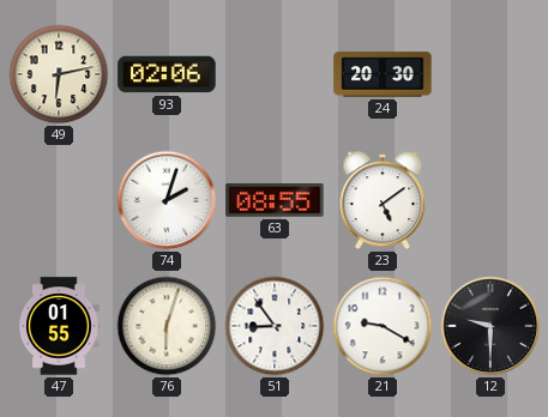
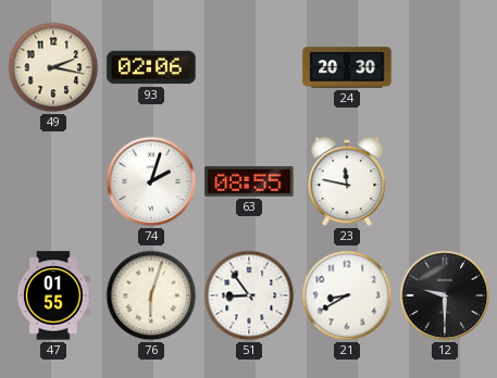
49: 6:13 -> 2:17
23: 5:09 -> 11:47
21: 9:20 -> 8:40
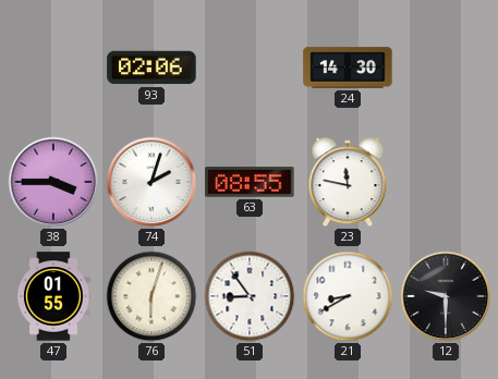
49: 2:17 -> none
24: 20:30 -> 14:30
38: none -> 3:45
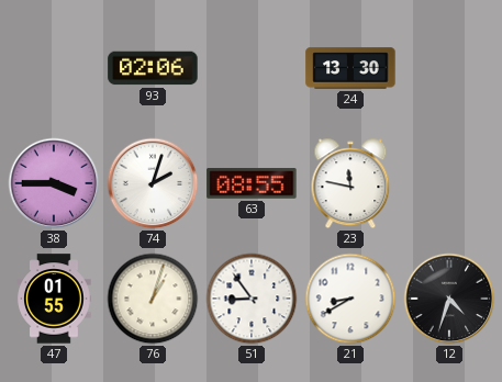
24: 14:30 -> 13:30
76: 6:03 -> 1:03
12: 9:30 -> 4:33
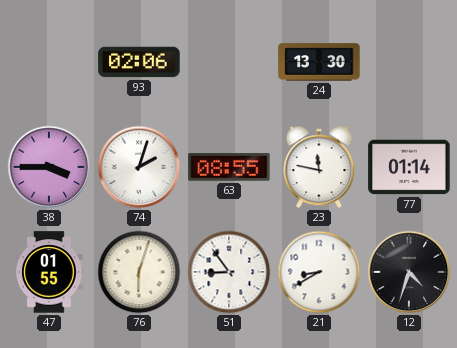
77: none -> 01:14
76: 1:03 -> 6:03
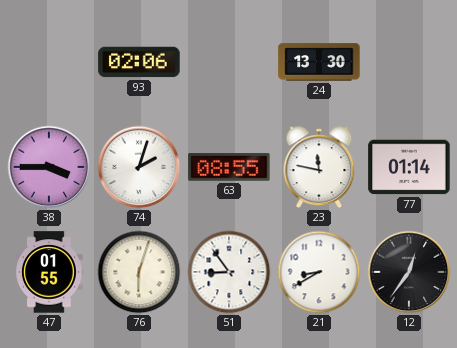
12: 4:33 -> 12:36
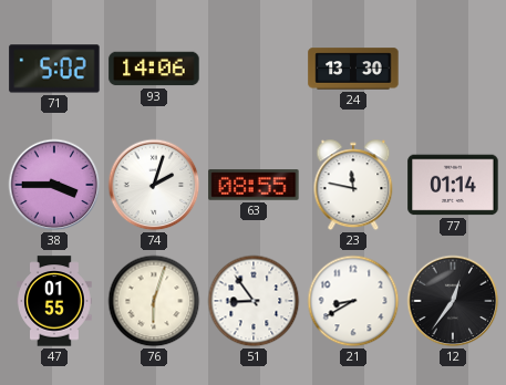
71: none -> 5:02
93: 02:06 -> 14:06
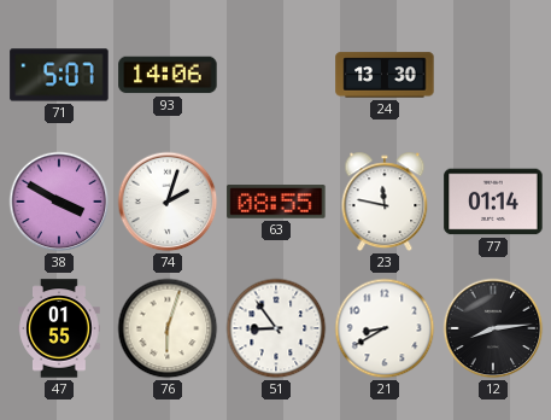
71: 5:02 -> 5:07
38: 3:45 -> 3:50
12: 12:36 -> 8:14
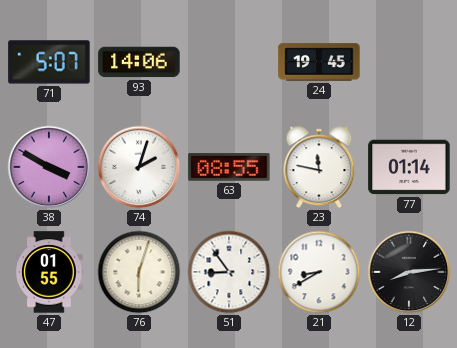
24: 13:30 -> 19:45
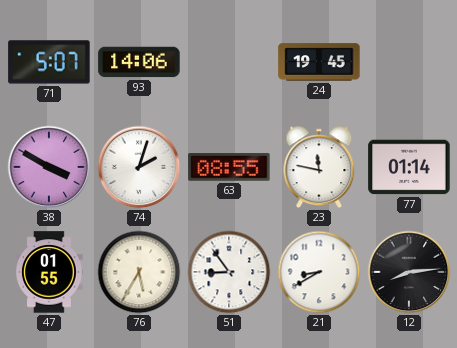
76: 6:03 -> 5:35
